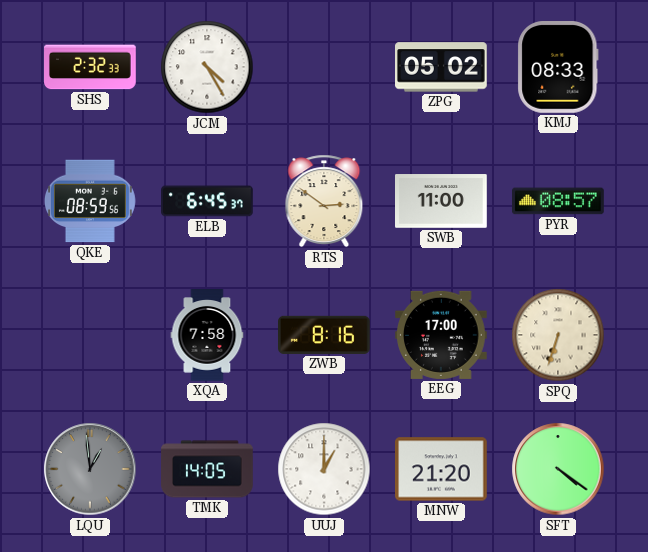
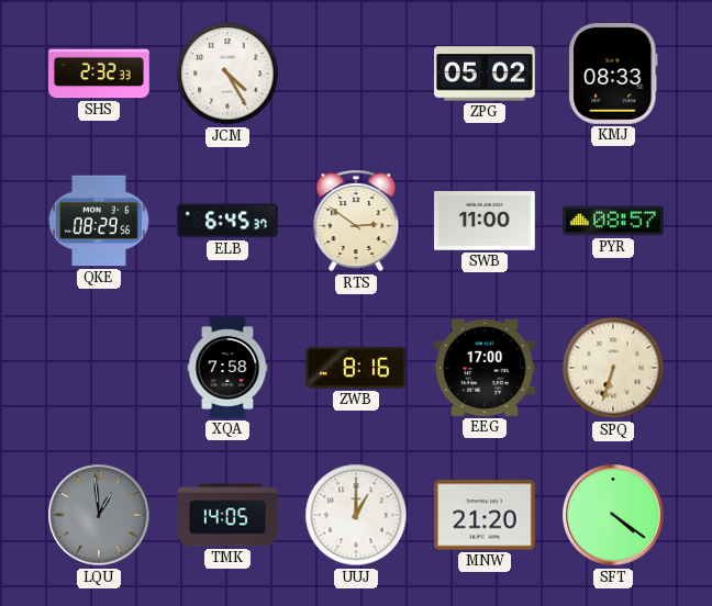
QKE: 08:59 -> 08:29
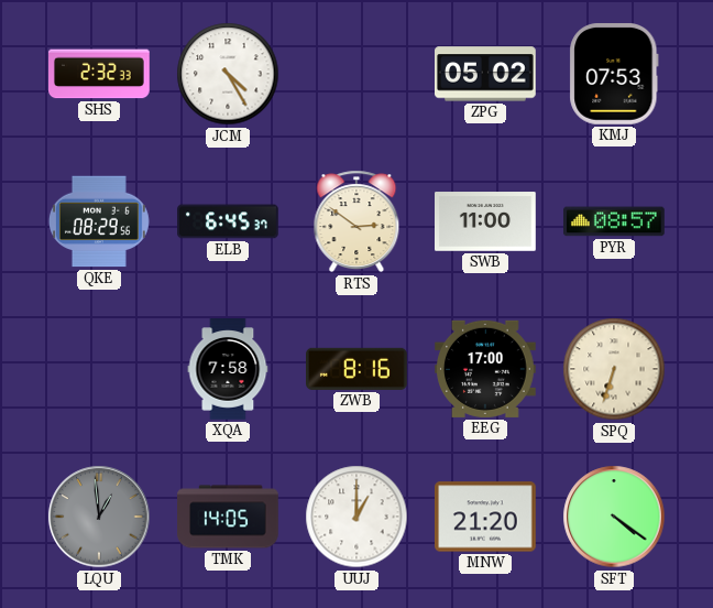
KMJ: 08:33 -> 07:53
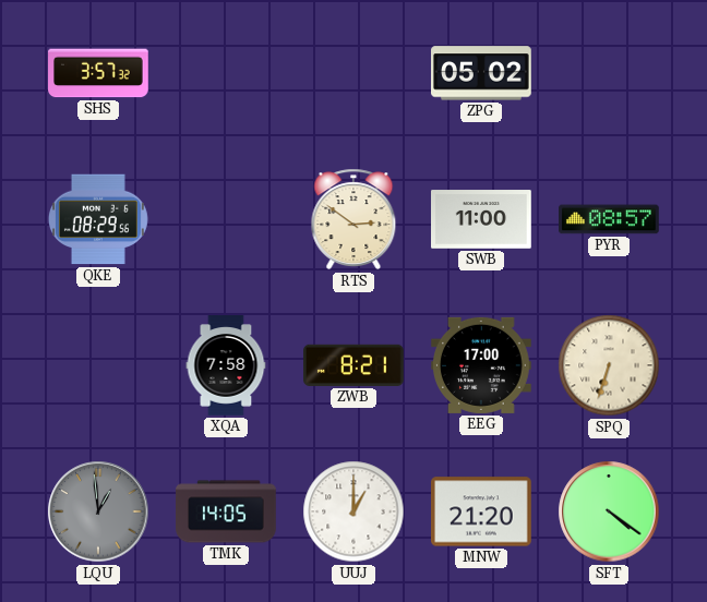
SHS: 2:32 -> 3:57
JCM: 4:25 -> none
KMJ: 07:53 -> none
ELB: 6:45 -> none
ZWB: 8:16 -> 8:21
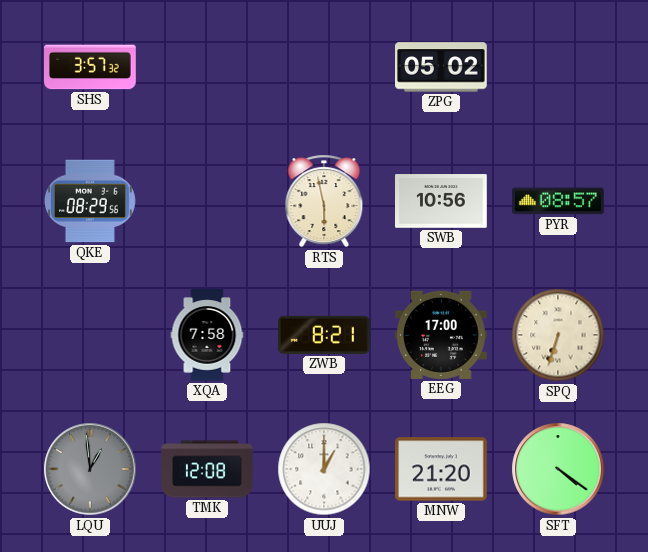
RTS: 2:51 -> 5:58
SWB: 11:00 -> 10:56
TMK: 14:05 -> 12:08
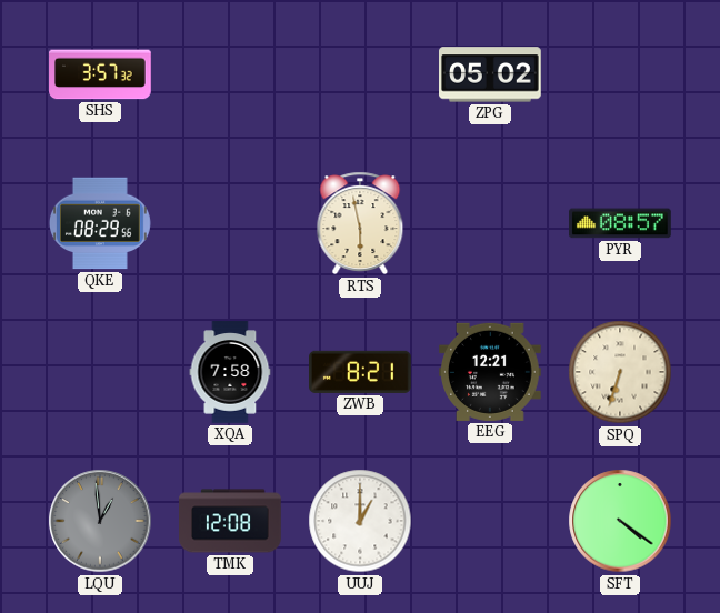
SWB: 10:56 -> none
EEG: 17:00 -> 12:21
MNW: 21:20 -> none
